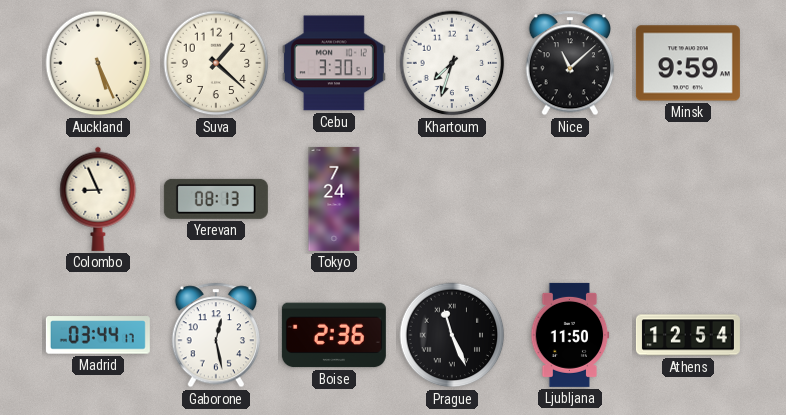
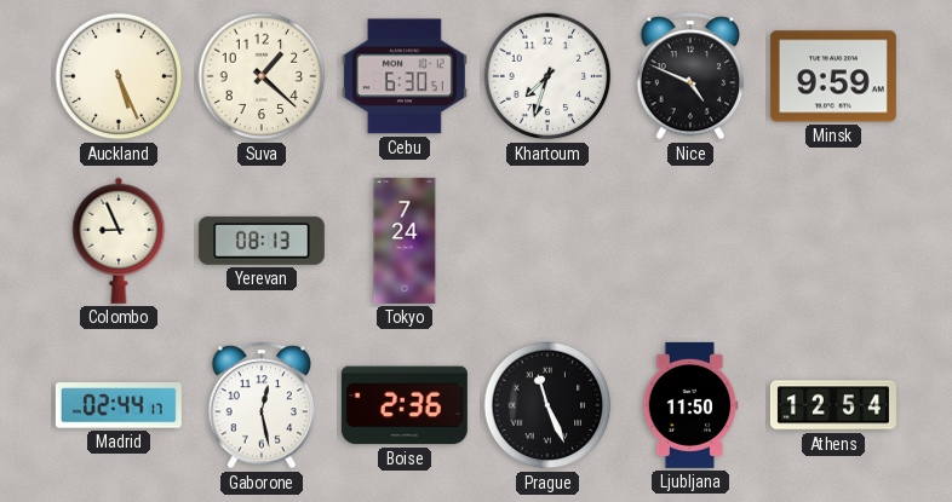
Cebu: 3:30 -> 6:30
Nice: 11:08 -> 4:49
Madrid: 03:44 -> 02:44
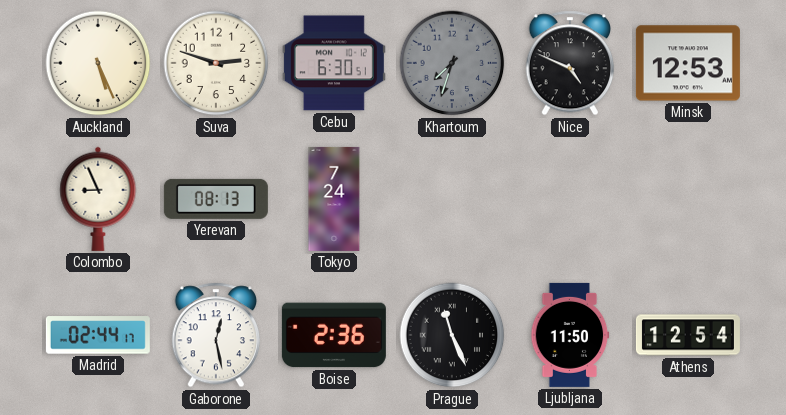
Suva: 1:22 -> 2:48
Khartoum dial: white -> grey
Minsk: 9:59 -> 12:53
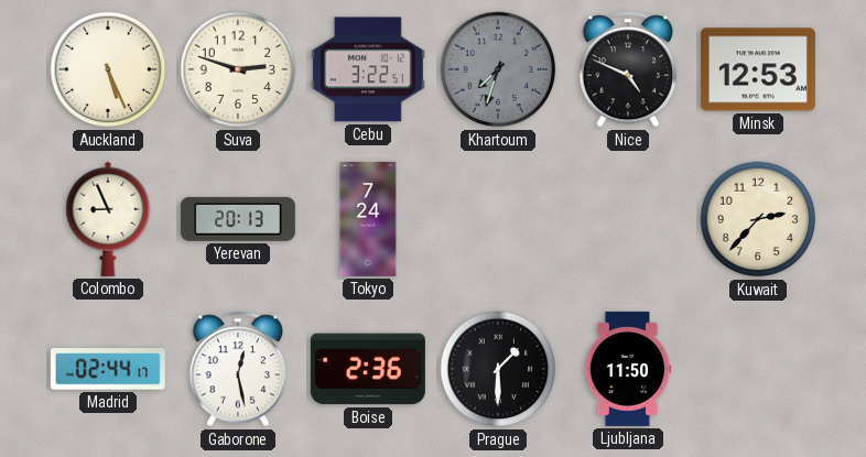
Cebu: 6:30 -> 3:22
Yerevan: 08:13 -> 20:13
Kuwait: none -> 2:37
Prague: 11:26 -> 1:30
Athens: 12:54 -> none
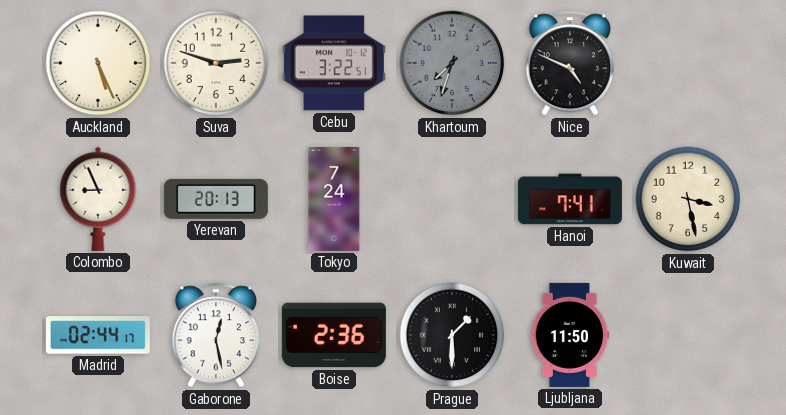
Minsk: 12:53 -> none
Hanoi: none -> 7:41
Kuwait: 2:37 -> 3:28
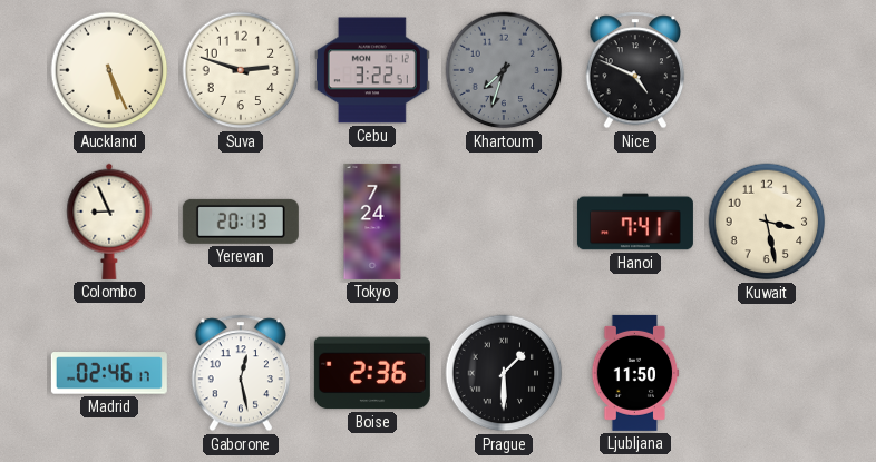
Madrid: 02:44 -> 02:46
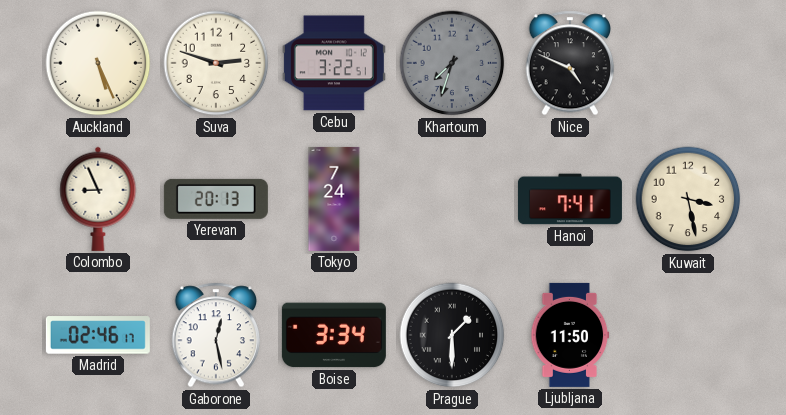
Boise: 2:36 -> 3:34
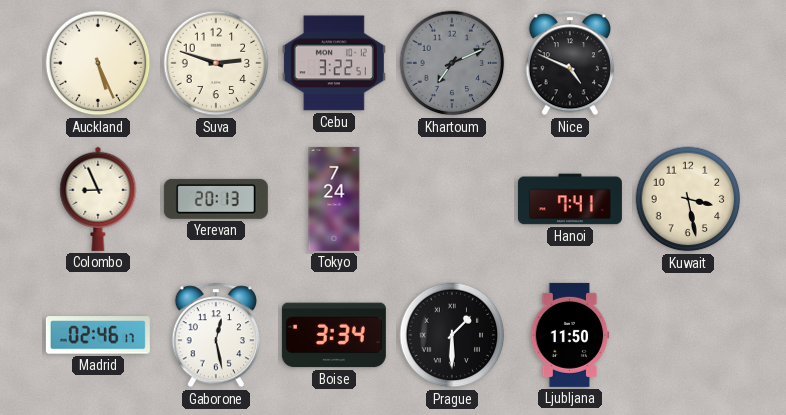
Khartoum: 7:33 -> 7:11
